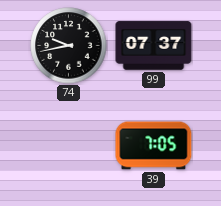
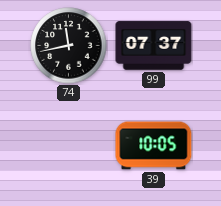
74: 9:43 -> 11:43
39: 7:05 -> 10:05
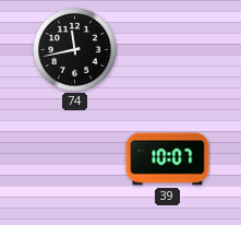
99: 07:37 -> none
39: 10:05 -> 10:07
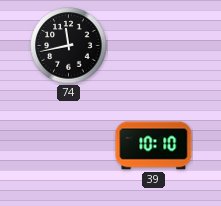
39: 10:07 -> 10:10
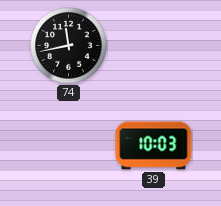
39: 10:10 -> 10:03
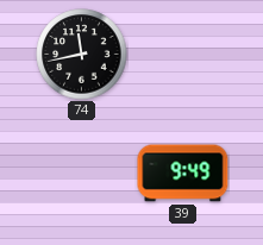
39: 10:03 -> 9:49
